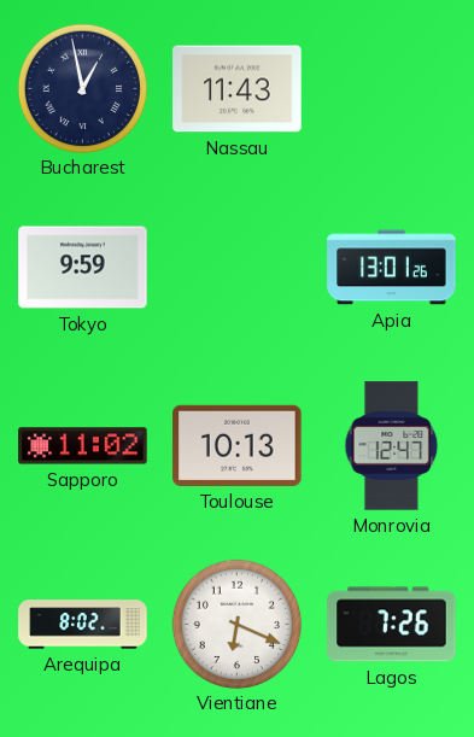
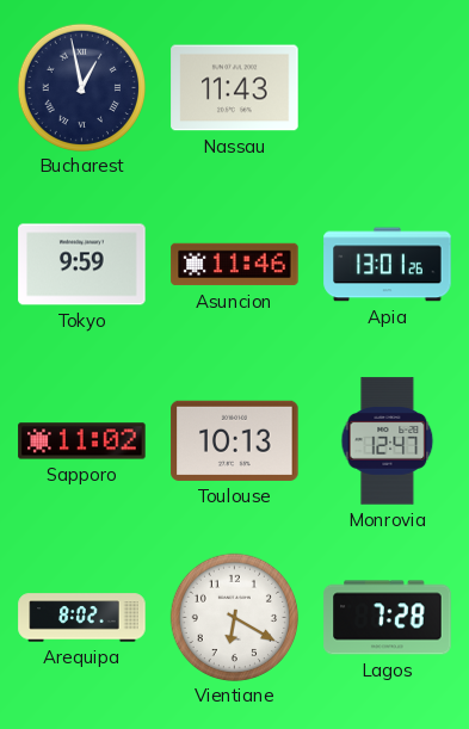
Asuncion: none -> 11:46
Vientiane: 6:19 -> 6:20
Lagos: 7:26 -> 7:28
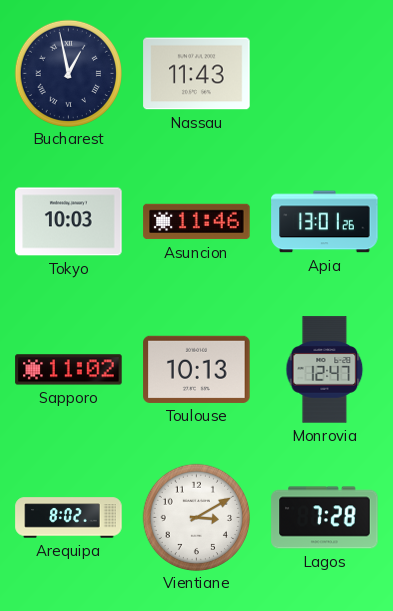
Tokyo: 9:59 -> 10:03
Vientiane: 6:20 -> 3:10
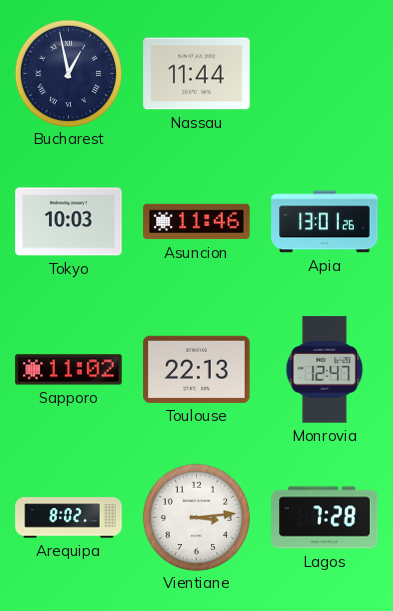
Nassau: 11:43 -> 11:44
Toulouse: 10:13 -> 22:13
Vientiane: 3:10 -> 3:14
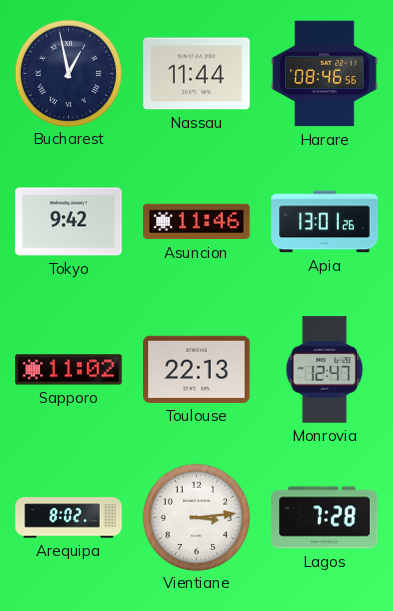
Harare: none -> 08:46
Tokyo: 10:03 -> 9:42
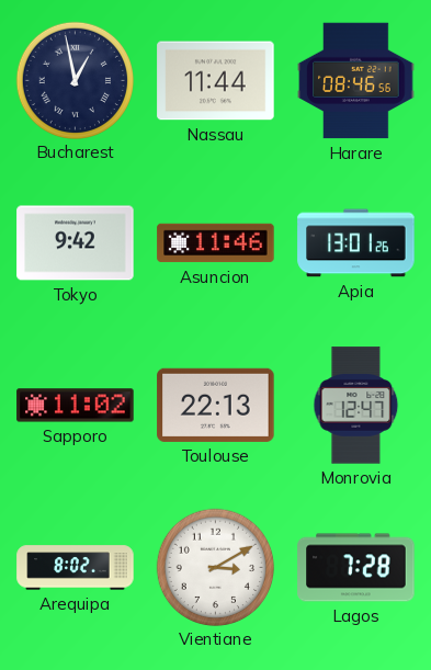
Vientiane: 3:14 -> 3:10
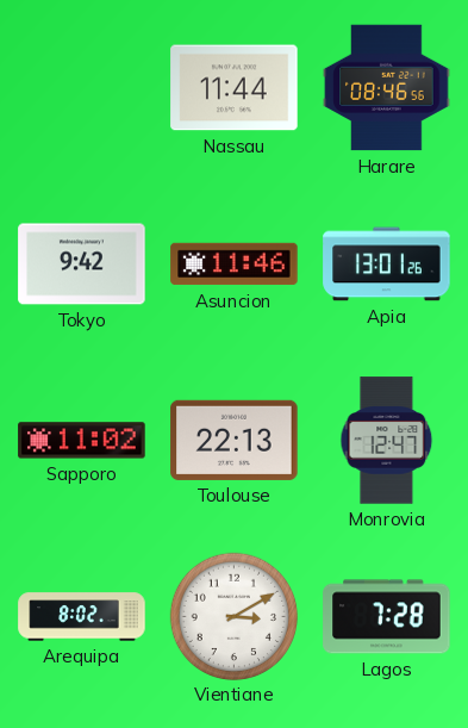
Bucharest: 12:58 -> none
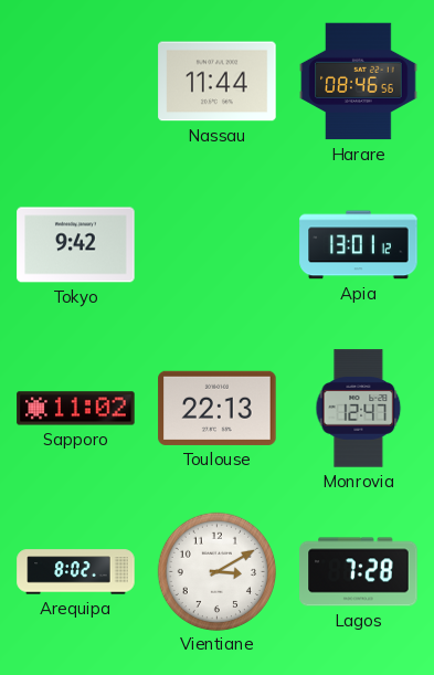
Asuncion: 11:46 -> none
Apia: 13:01:26 -> 13:01:12
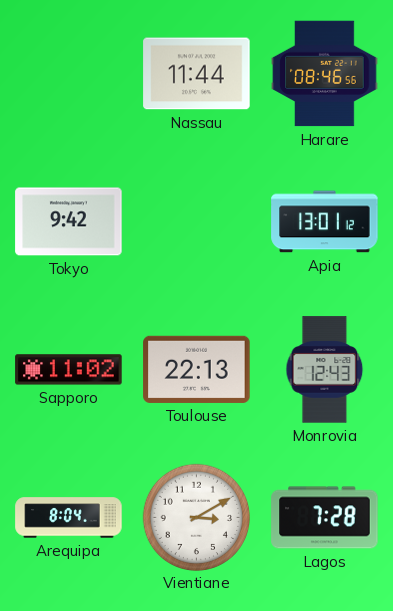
Monrovia: 12:47 -> 12:43
Arequipa: 8:02 -> 8:04
